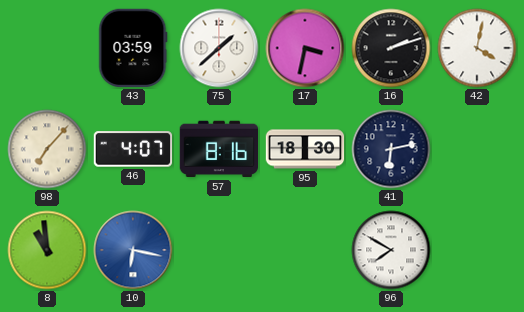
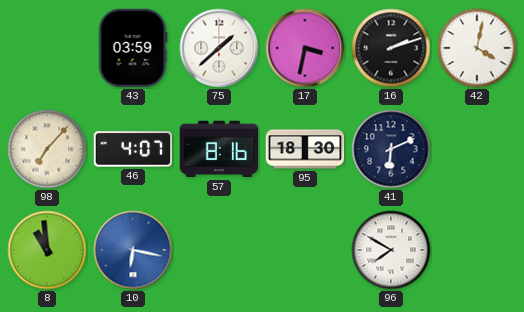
41: 6:13 -> 6:11
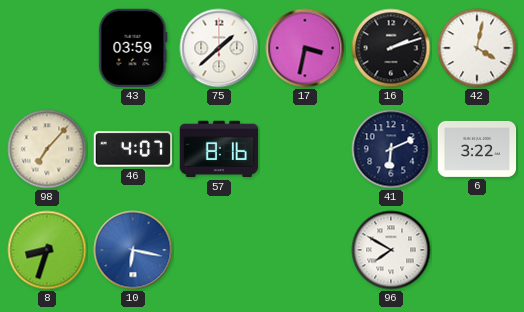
95: 18:30 -> none
6: none -> 3:22
8: 10:59 -> 8:33
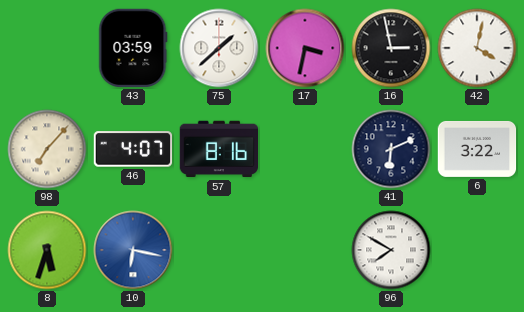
16: 2:12 -> 2:58
8: 8:33 -> 5:33
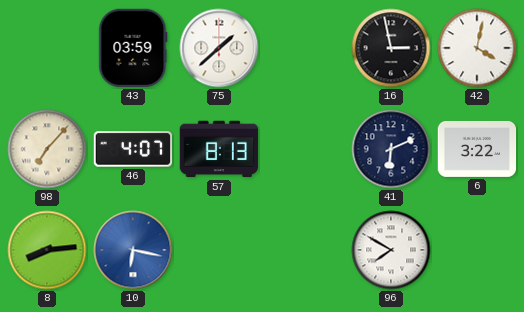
17: 3:32 -> none
57: 8:16 -> 8:13
8: 5:33 -> 8:14
